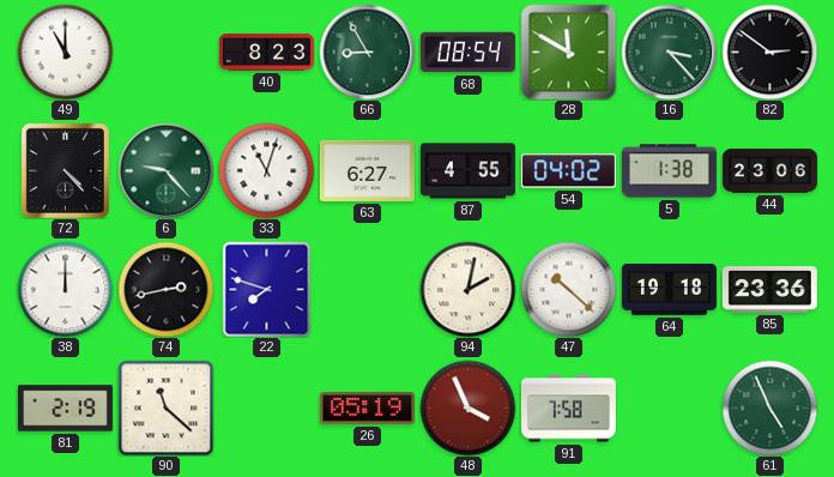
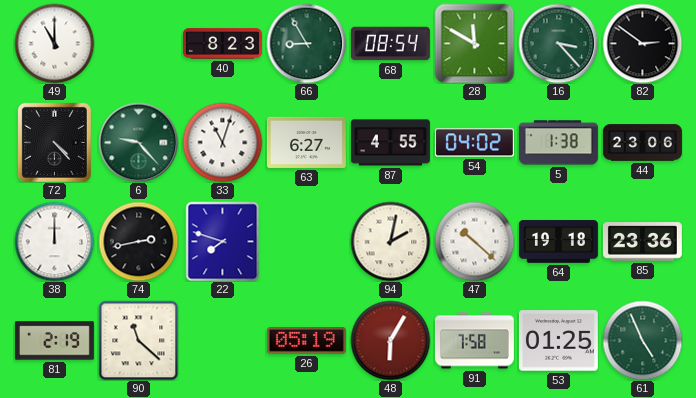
48: 3:56 -> 6:05
53: none -> 01:25
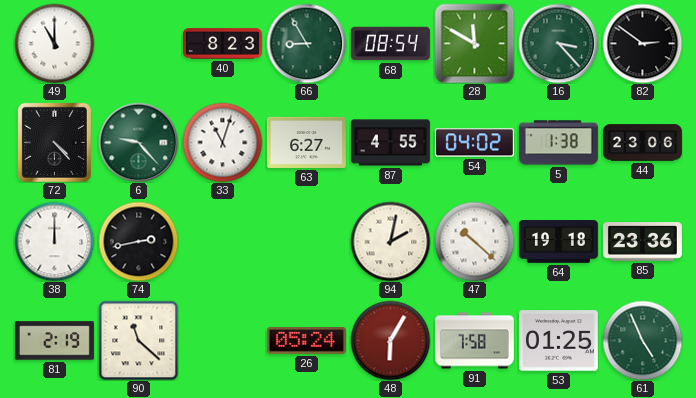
22: 7:48 -> none
26: 05:19 -> 05:24
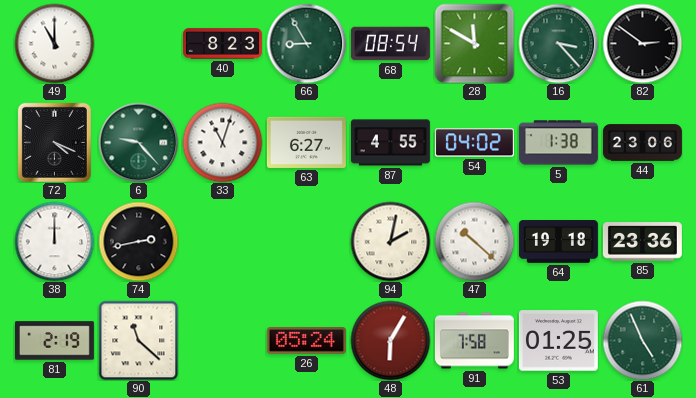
72: 4:23 -> 4:19
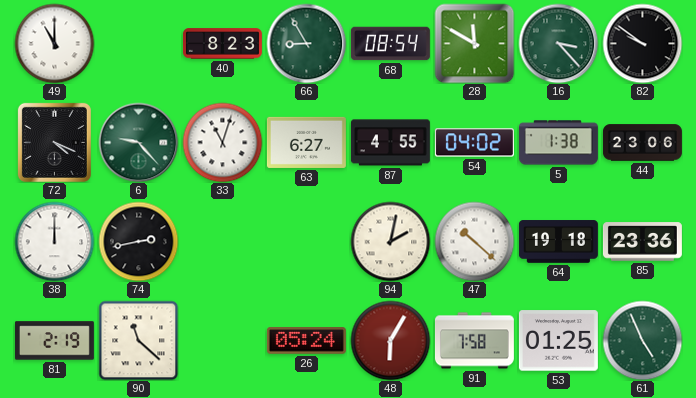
82: 2:51 -> 9:51
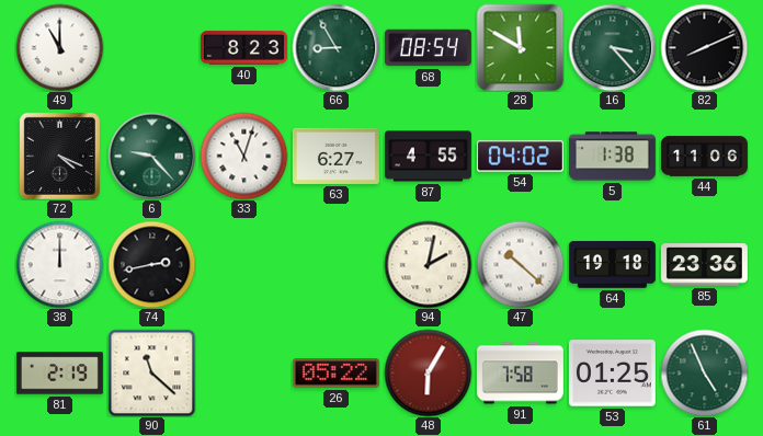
82: 9:51 -> 8:11
44: 23:06 -> 11:06
26: 05:24 -> 05:22
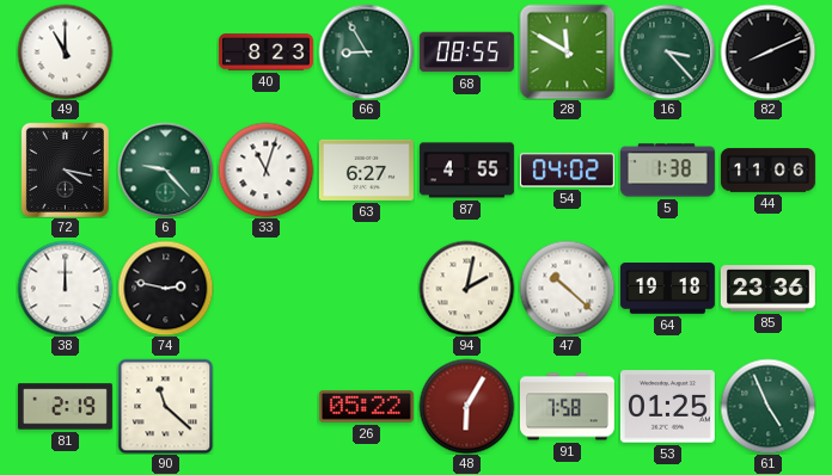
68: 08:54 -> 08:55
72: 4:19 -> 4:17
74: 2:43 -> 2:47
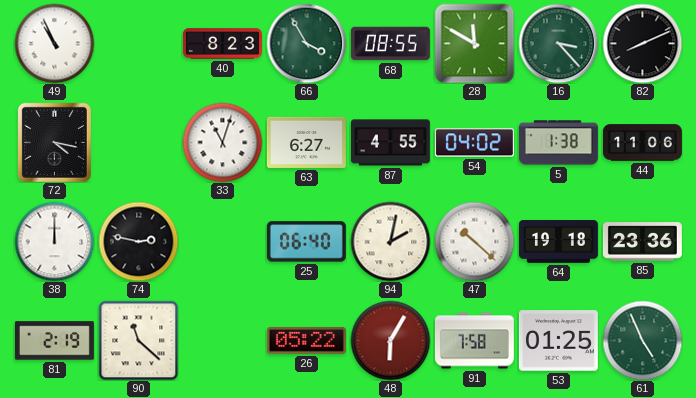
49: 11:00 -> 10:56
66: 8:55 -> 3:55
6: 9:23 -> none
25: none -> 06:40
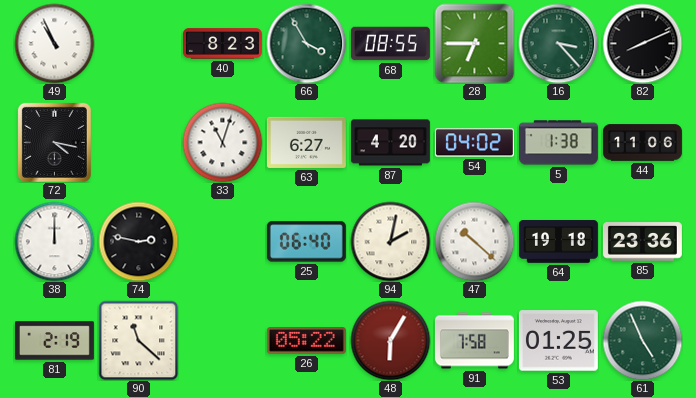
28: 11:50 -> 6:45
87: 4:55 -> 4:20
